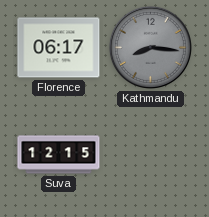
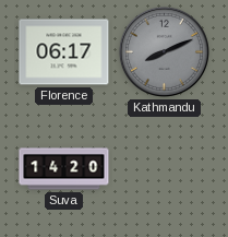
Kathmandu: 8:16 -> 8:11
Suva: 12:15 -> 14:20
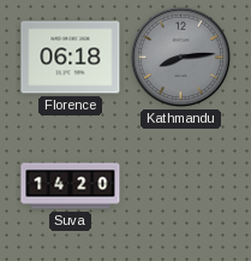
Florence: 06:17 -> 06:18
Kathmandu: 8:11 -> 8:14
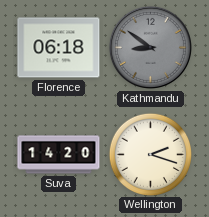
Kathmandu: 8:14 -> 8:51
Wellington: none -> 2:18
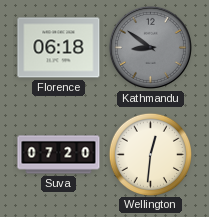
Suva: 14:20 -> 07:20
Wellington: 2:18 -> 12:31
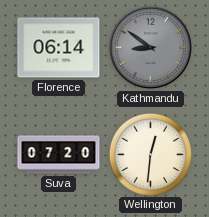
Florence: 06:18 -> 06:14
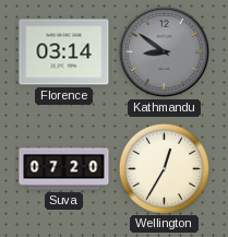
Florence: 06:14 -> 03:14
Wellington: 12:31 -> 12:35
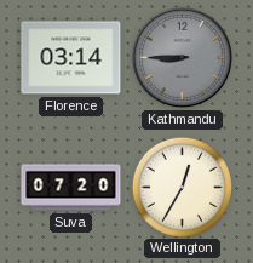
Kathmandu: 8:51 -> 8:45
